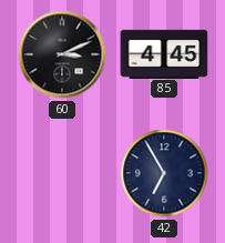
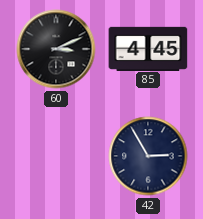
42: 6:55 -> 2:55
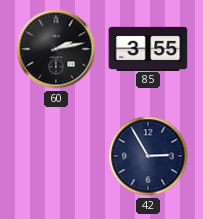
60: 3:11 -> 2:13
85: 4:45 -> 3:55
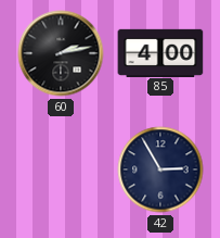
85: 3:55 -> 4:00
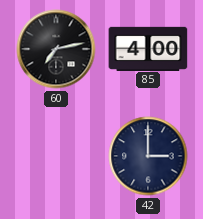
60: 2:13 -> 7:13
42: 2:55 -> 3:00
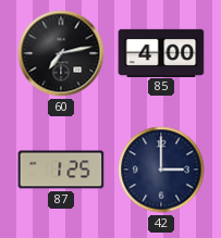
87: none -> 1:25
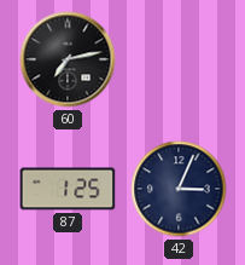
85: 4:00 -> none
42: 3:00 -> 3:04
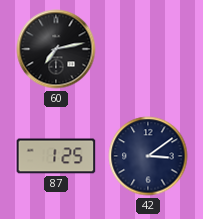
42: 3:04 -> 3:09
